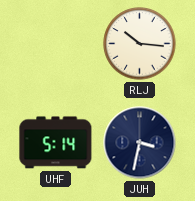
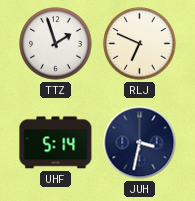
TTZ: none -> 1:57
RLJ: 10:16 -> 6:49
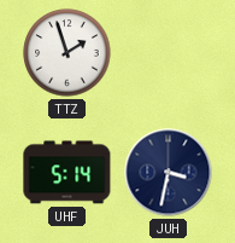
RLJ: 6:49 -> none
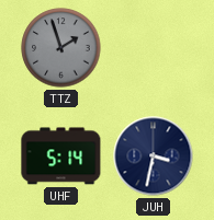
TTZ dial: white -> grey
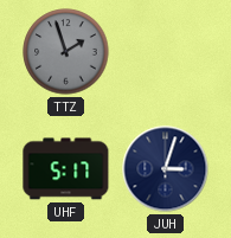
UHF: 5:14 -> 5:17
JUH: 3:32 -> 3:03
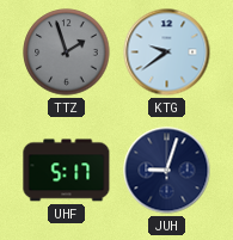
KTG: none -> 9:39
JUH: 3:03 -> 9:03
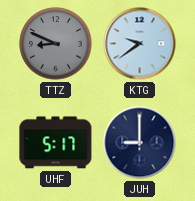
TTZ: 1:57 -> 8:49
JUH: 9:03 -> 9:00
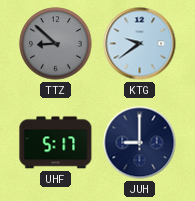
TTZ: 8:49 -> 8:52
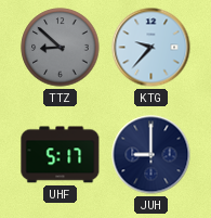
KTG: 9:39 -> 9:37
